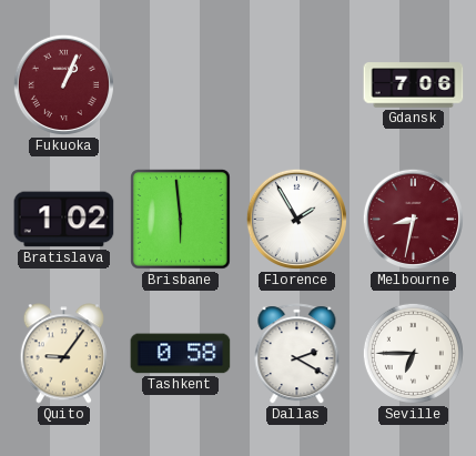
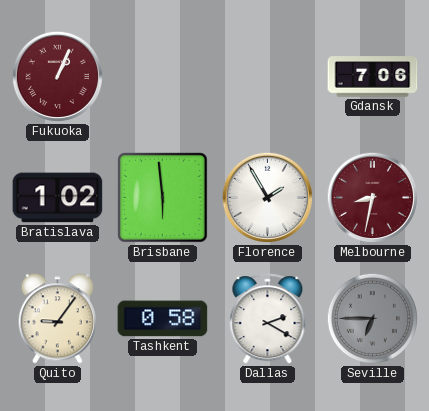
Seville dial: white -> grey
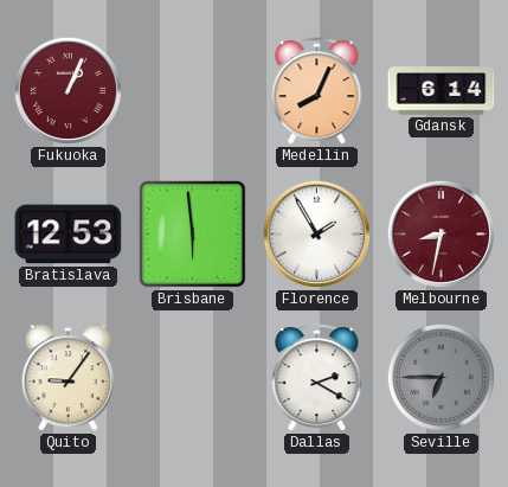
Medellin: none -> 8:04
Gdansk: 7:06 -> 6:14
Bratislava: 1:02 -> 12:53
Tashkent: 0:58 -> none
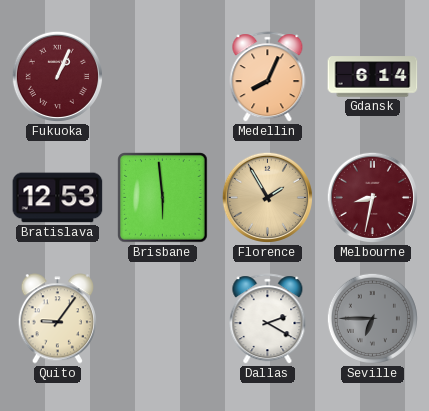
Florence dial: white -> champagne
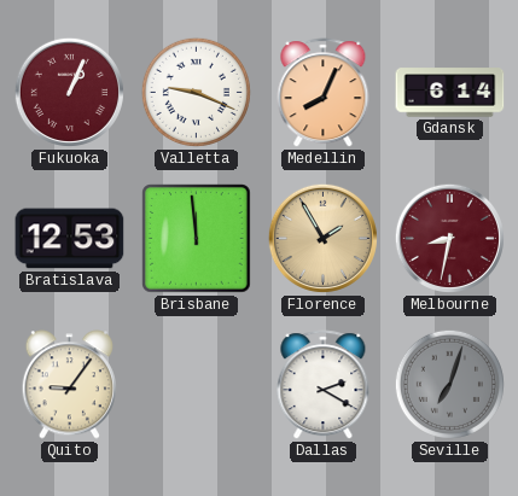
Valletta: none -> 9:19
Brisbane: 5:59 -> 11:59
Seville: 6:45 -> 7:03
